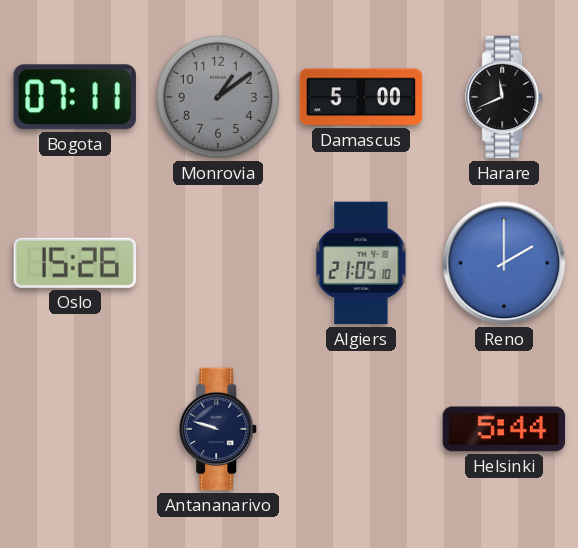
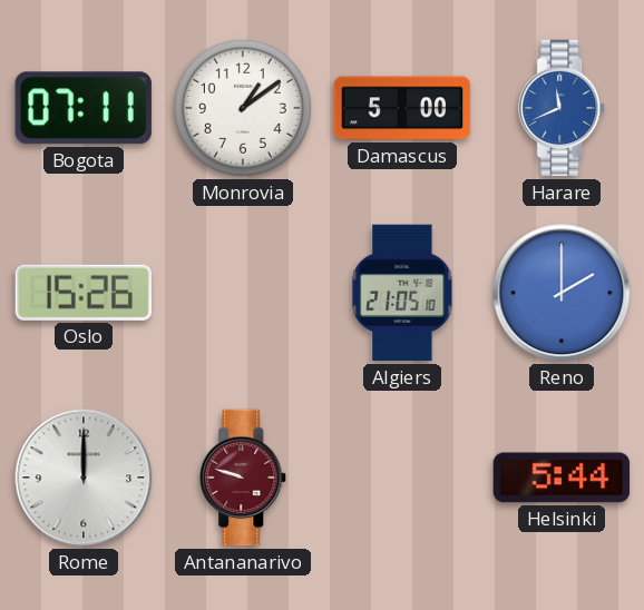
Monrovia dial: grey -> white
Harare dial: black -> blue
Rome: none -> 12:00
Antananarivo dial: navy -> burgundy
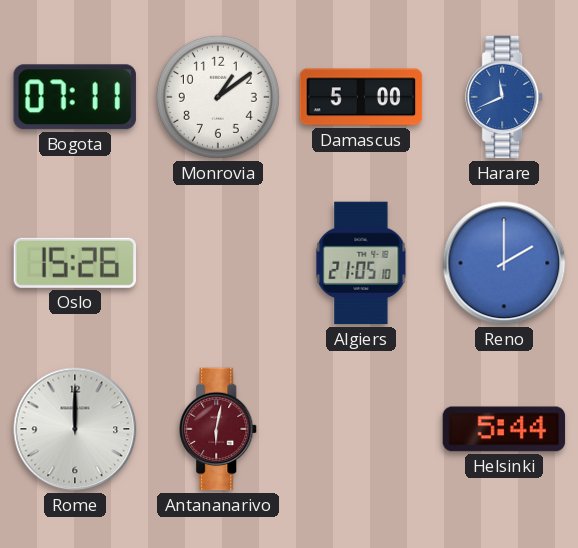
Antananarivo: 9:48 -> 6:02
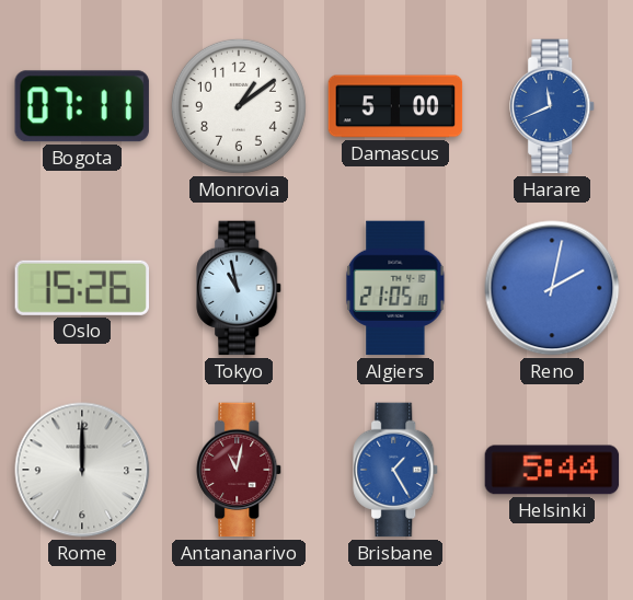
Tokyo: none -> 10:58
Reno: 2:00 -> 2:02
Antananarivo: 6:02 -> 11:02
Brisbane: none -> 1:25
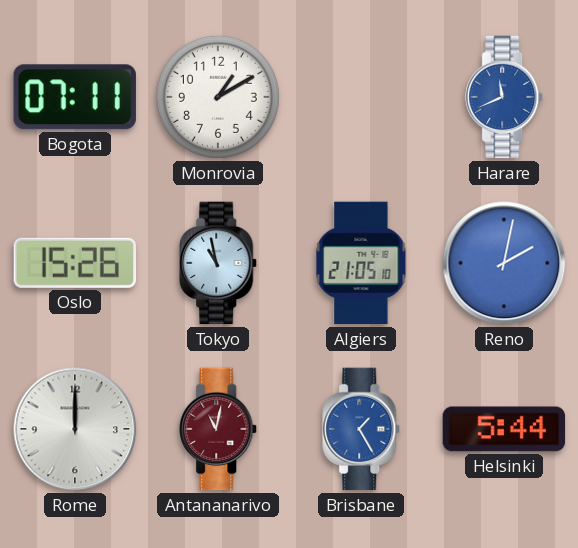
Monrovia: 1:09 -> 1:10
Damascus: 5:00 -> none
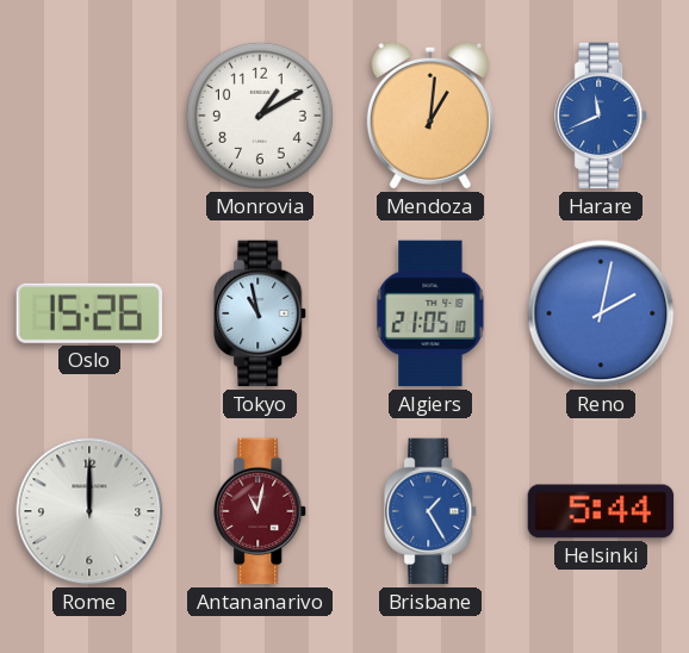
Bogota: 07:11 -> none
Mendoza: none -> 1:01
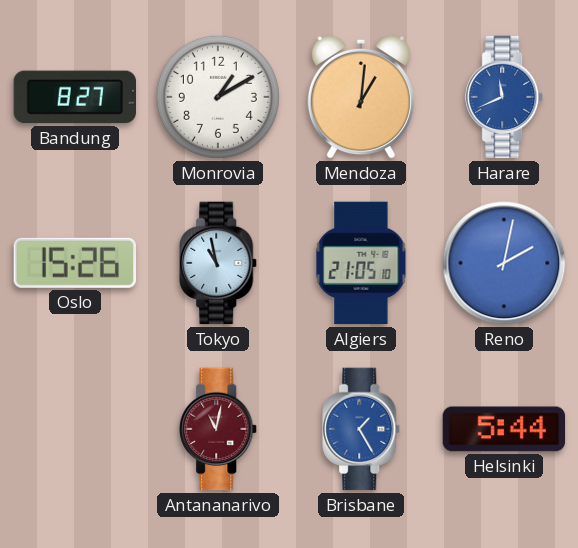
Bandung: none -> 8:27
Rome: 12:00 -> none
